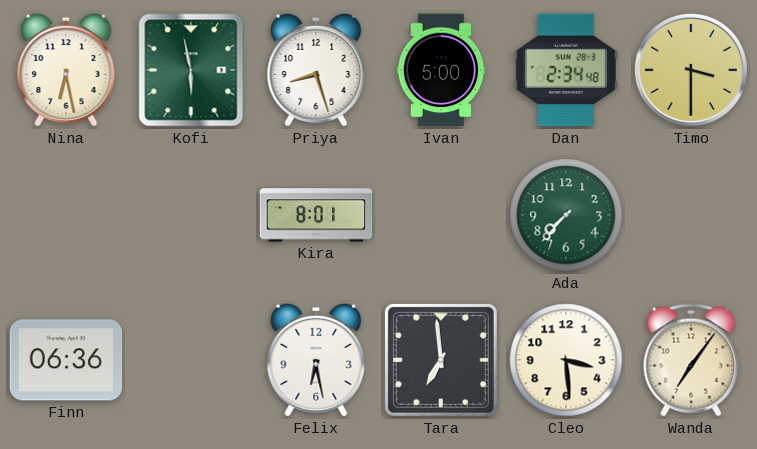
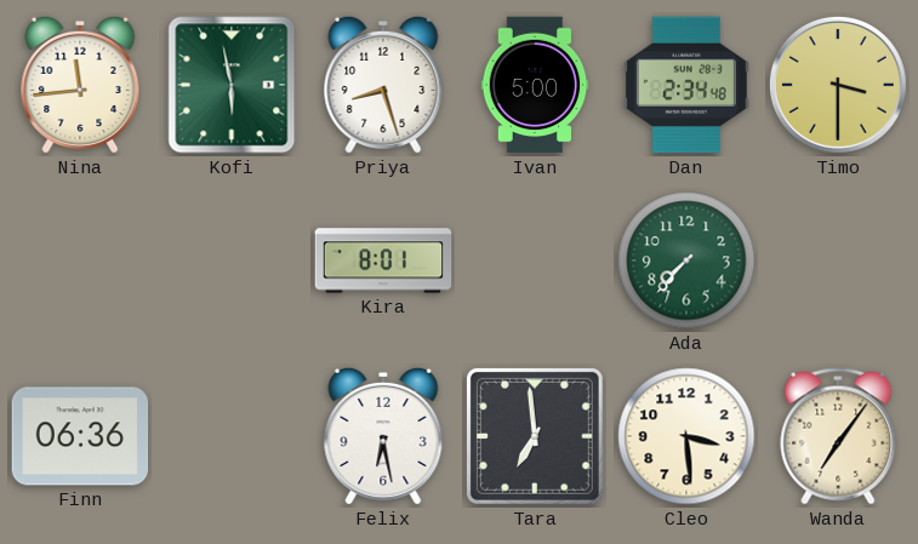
Nina: 6:28 -> 11:44
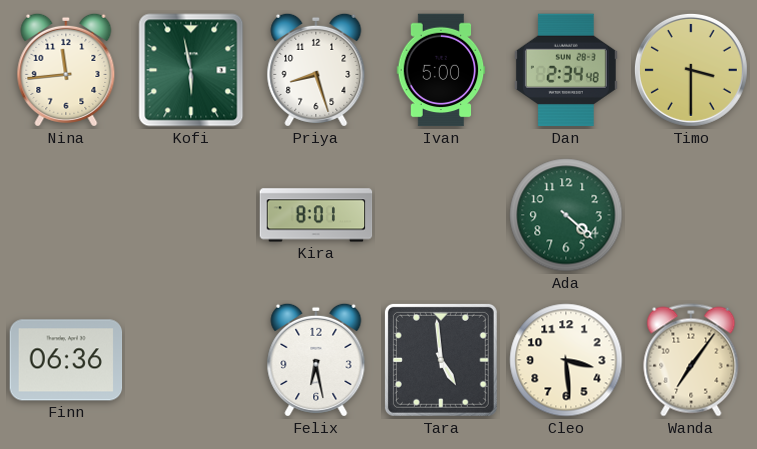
Ada: 7:37 -> 4:22
Tara: 6:59 -> 4:59
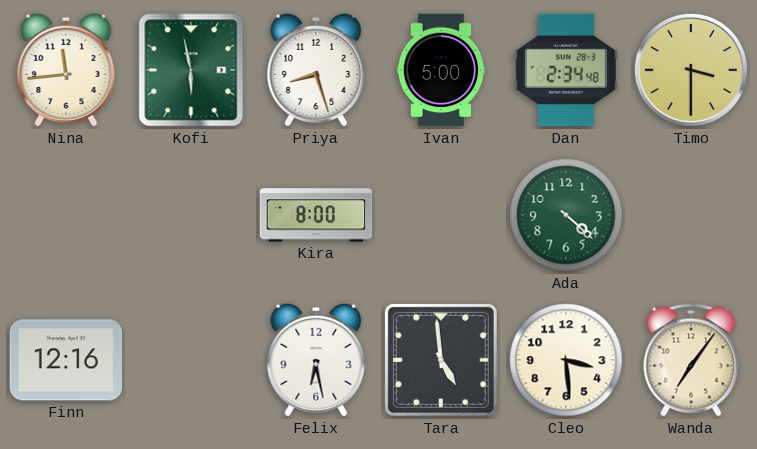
Kira: 8:01 -> 8:00
Finn: 06:36 -> 12:16
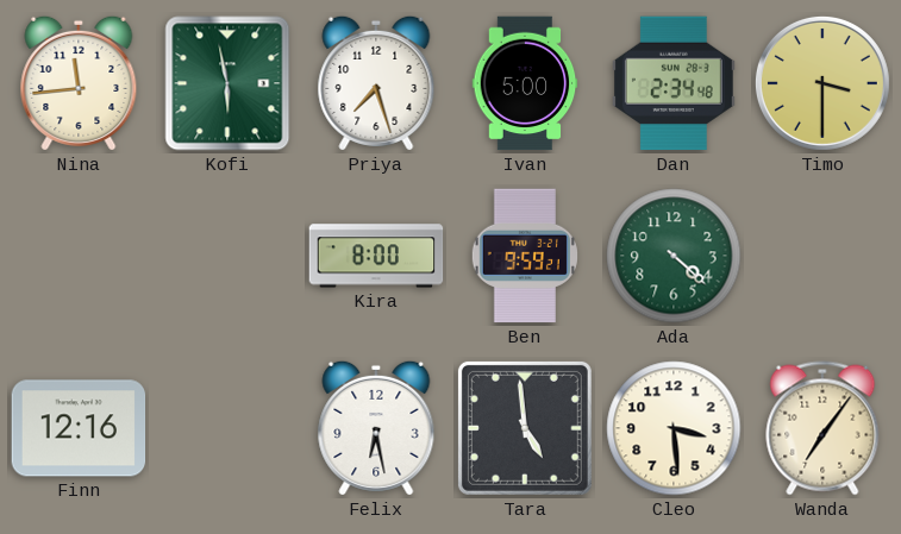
Priya: 8:27 -> 7:27
Ben: none -> 9:59
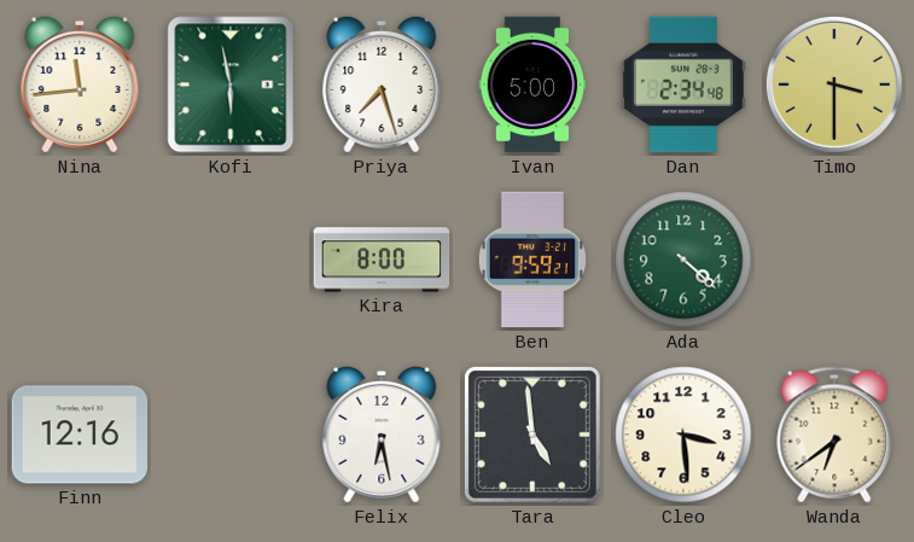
Wanda: 7:06 -> 6:39
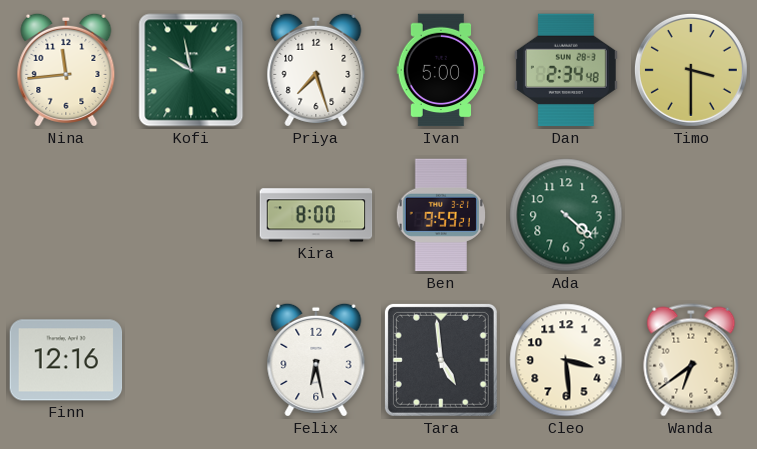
Kofi: 5:58 -> 9:58
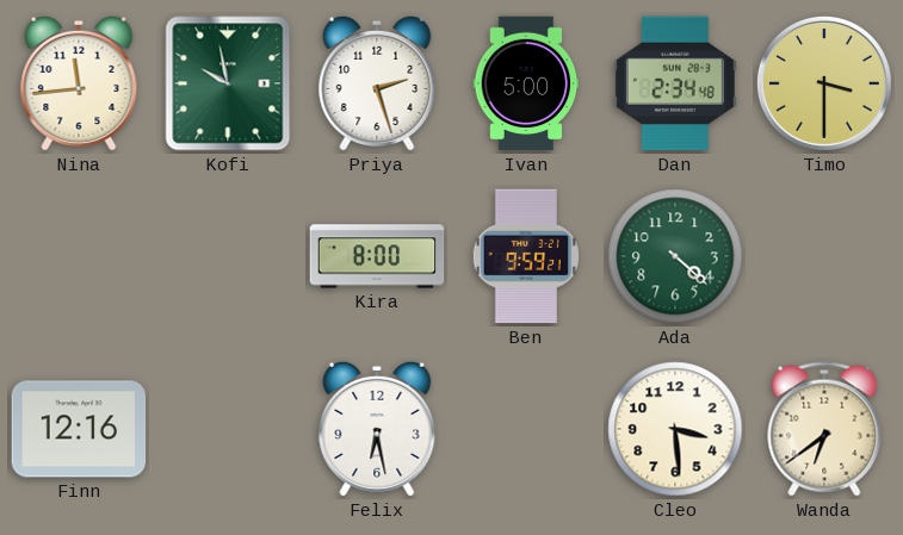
Priya: 7:27 -> 2:27
Tara: 4:59 -> none
